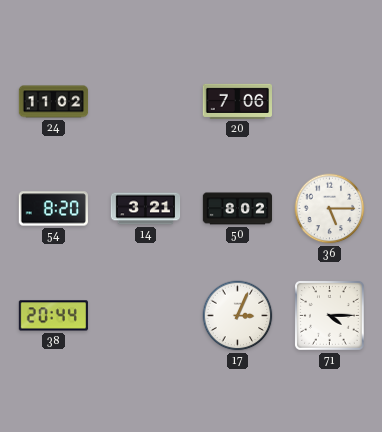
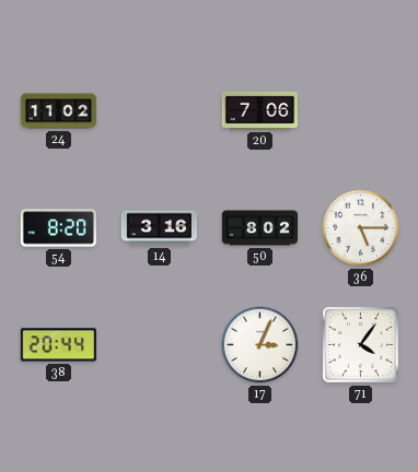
14: 3:21 -> 3:16
71: 4:15 -> 4:06
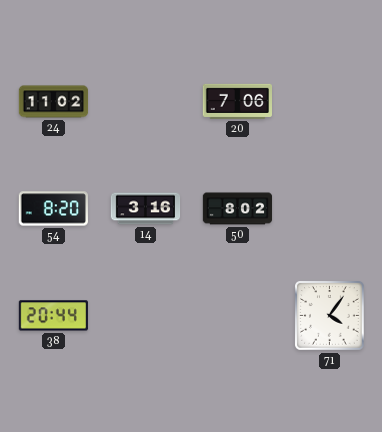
36: 5:15 -> none
17: 3:04 -> none
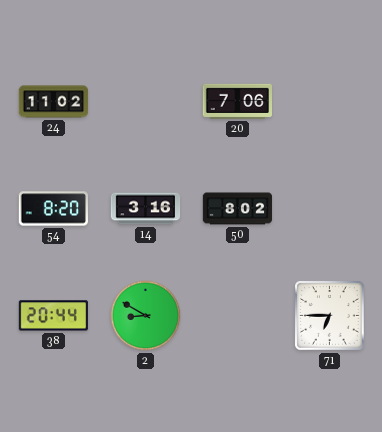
2: none -> 8:50
71: 4:06 -> 6:45
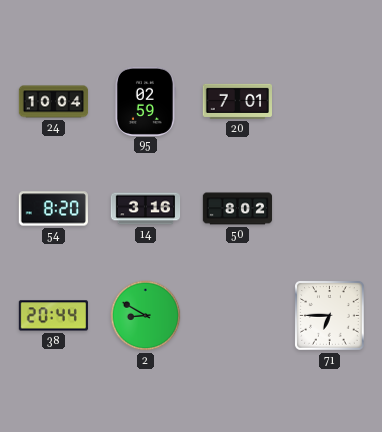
24: 11:02 -> 10:04
95: none -> 02:59
20: 7:06 -> 7:01
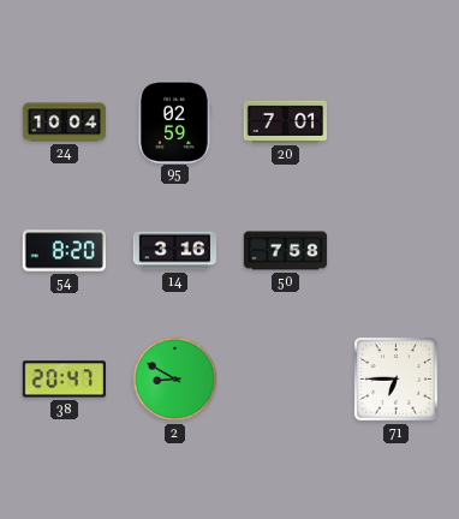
50: 8:02 -> 7:58
38: 20:44 -> 20:47
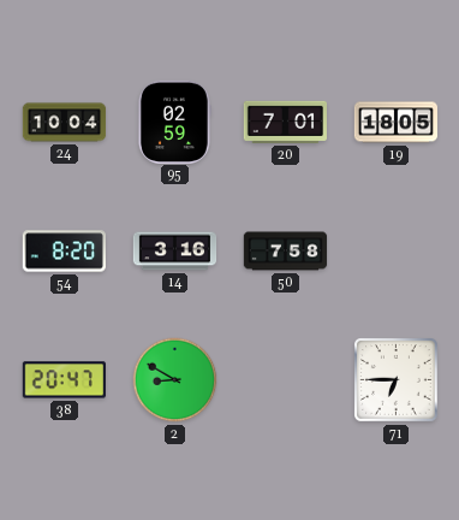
19: none -> 18:05
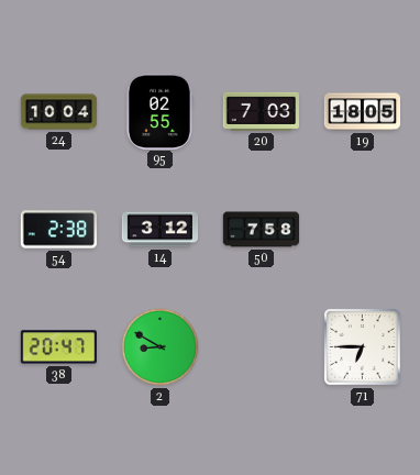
95: 02:59 -> 02:55
20: 7:01 -> 7:03
54: 8:20 -> 2:38
14: 3:16 -> 3:12
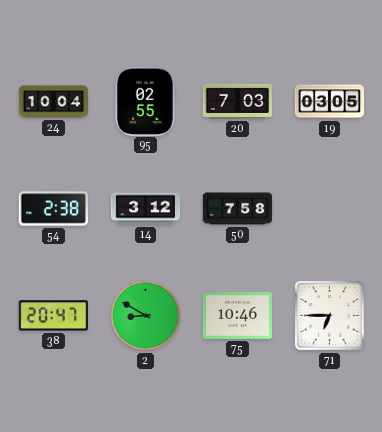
19: 18:05 -> 03:05
75: none -> 10:46
